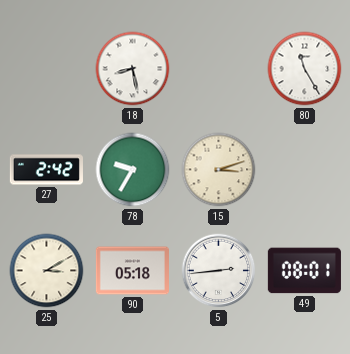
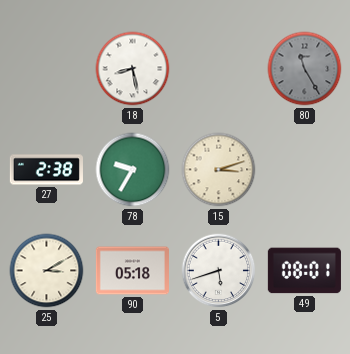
80 dial: white -> grey
27: 2:42 -> 2:38
5: 2:44 -> 5:42
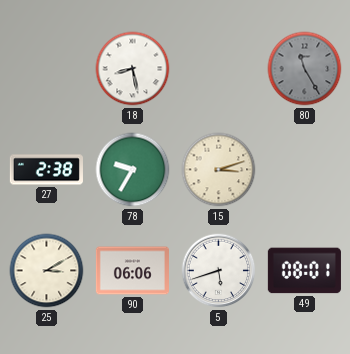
90: 05:18 -> 06:06
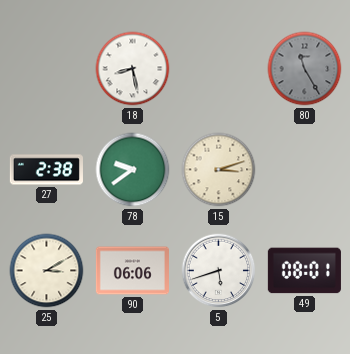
78: 9:35 -> 9:39
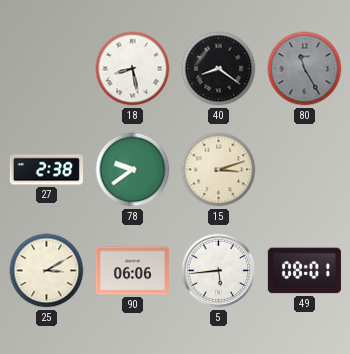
40: none -> 8:21
5: 5:42 -> 5:44
